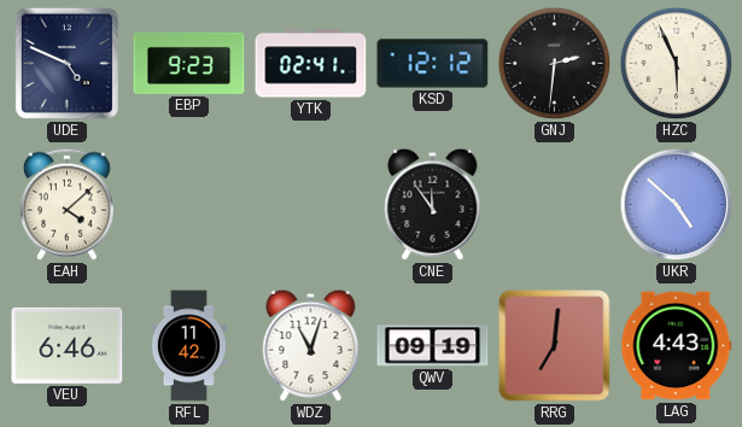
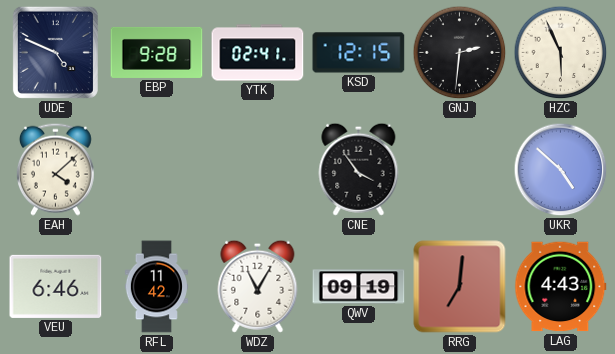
EBP: 9:23 -> 9:28
KSD: 12:12 -> 12:15
CNE: 11:54 -> 3:54
WDZ: 11:03 -> 11:05
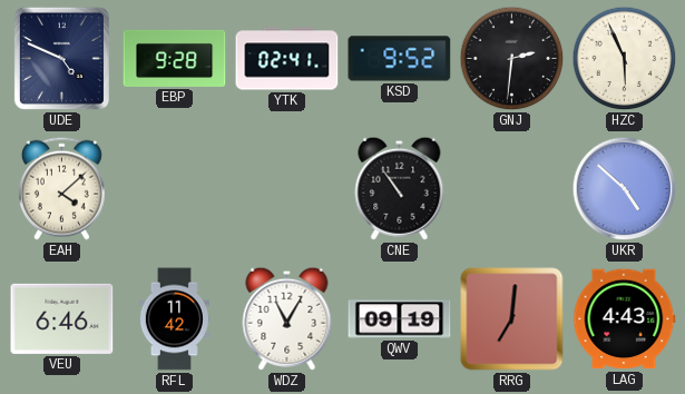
KSD: 12:15 -> 9:52
CNE: 3:54 -> 10:54
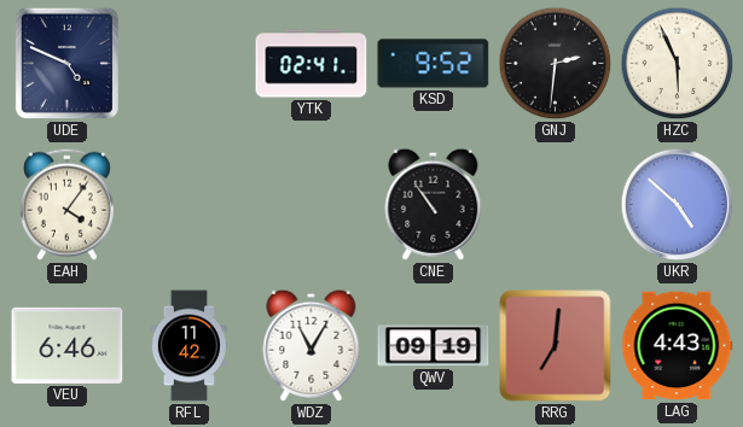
EBP: 9:28 -> none
EAH: 4:08 -> 4:06
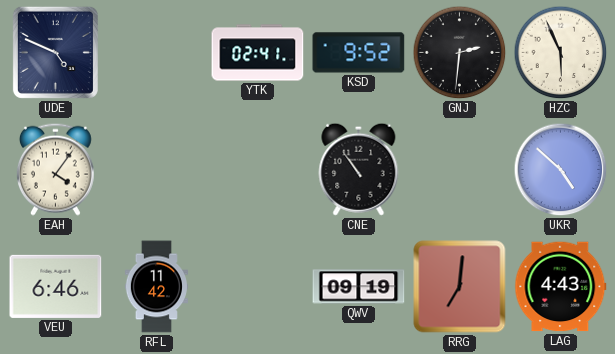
WDZ: 11:05 -> none
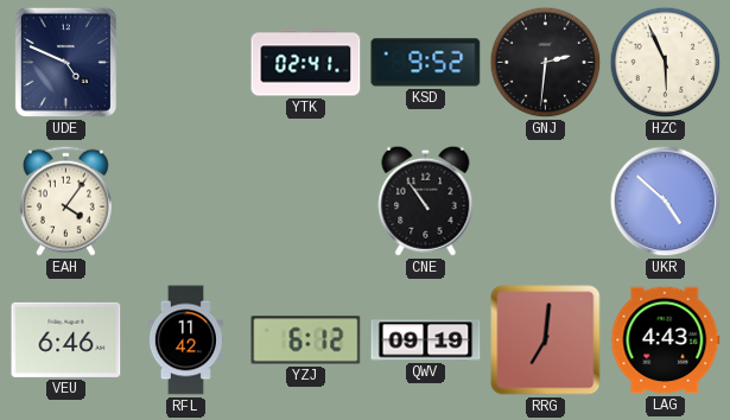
YZJ: none -> 6:12
